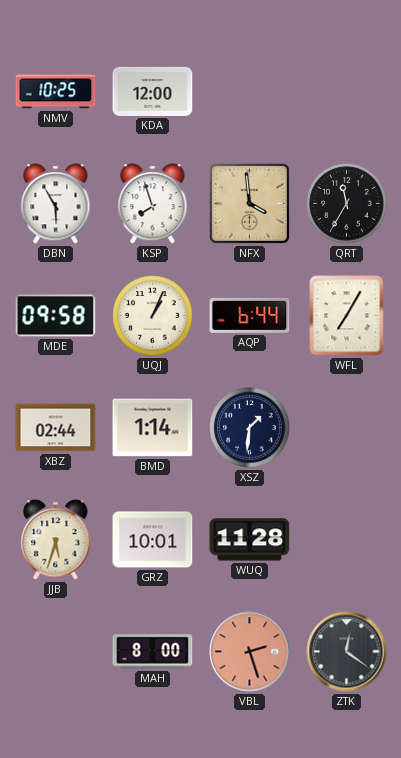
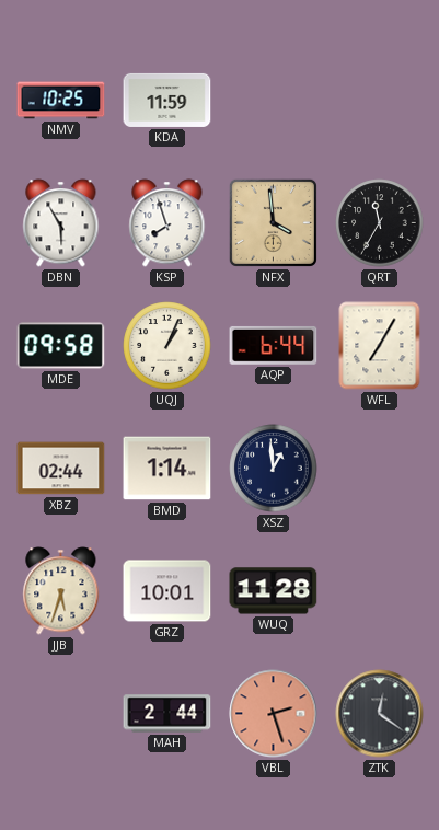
KDA: 12:00 -> 11:59
XSZ: 1:31 -> 12:59
MAH: 8:00 -> 2:44
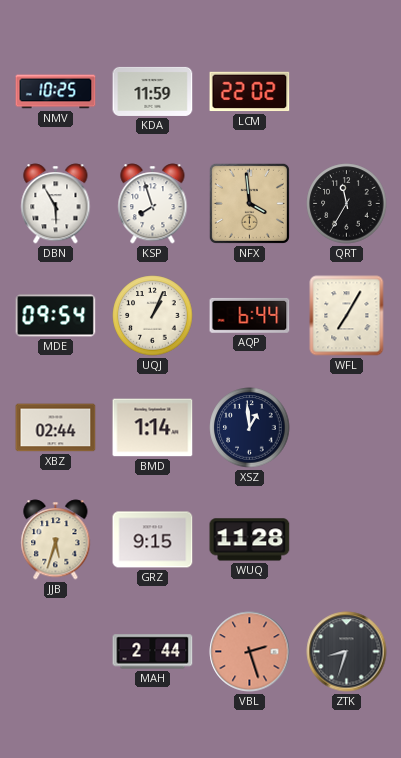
LCM: none -> 22:02
MDE: 09:58 -> 09:54
GRZ: 10:01 -> 9:15
ZTK: 12:21 -> 8:33
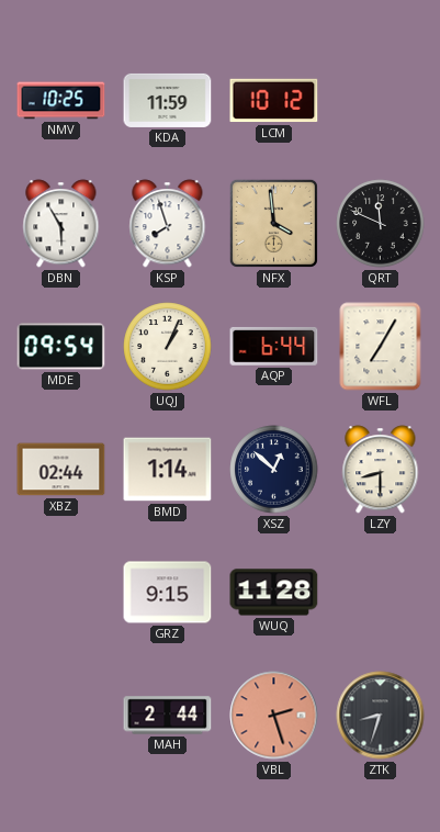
LCM: 22:02 -> 10:12
QRT: 11:35 -> 11:49
XSZ: 12:59 -> 12:52
LZY: none -> 8:30
JJB: 5:33 -> none
